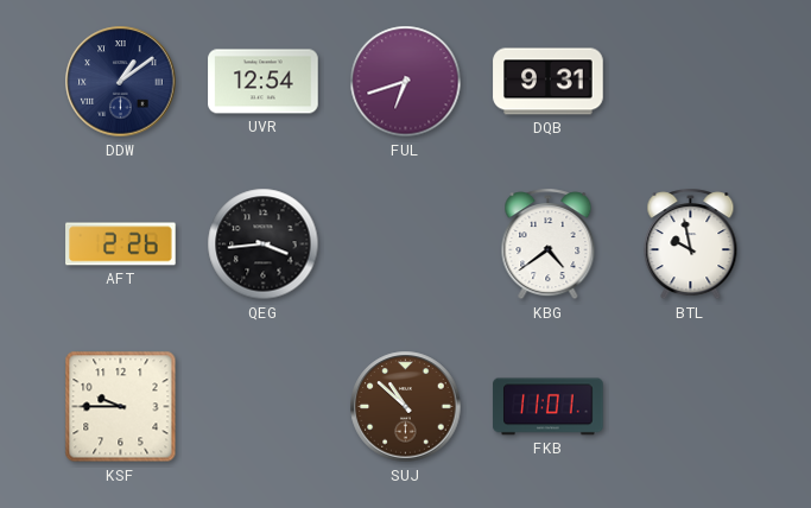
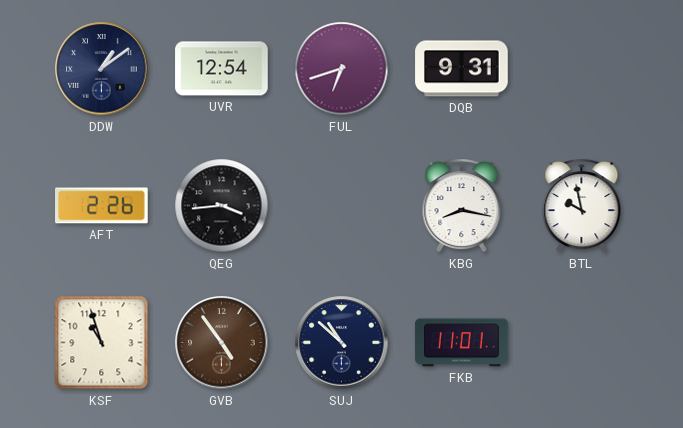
KBG: 4:39 -> 8:17
KSF: 9:45 -> 10:57
GVB: none -> 4:54
SUJ dial: brown -> navy
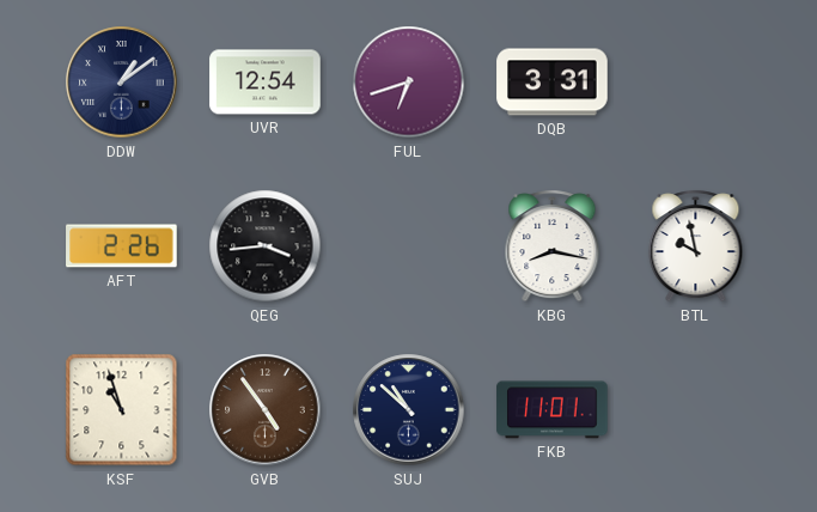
DQB: 9:31 -> 3:31
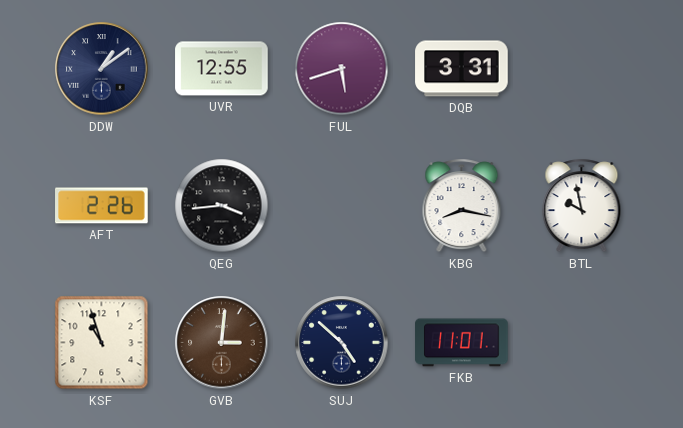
UVR: 12:54 -> 12:55
FUL: 6:42 -> 5:42
GVB: 4:54 -> 3:01
SUJ: 10:52 -> 4:52
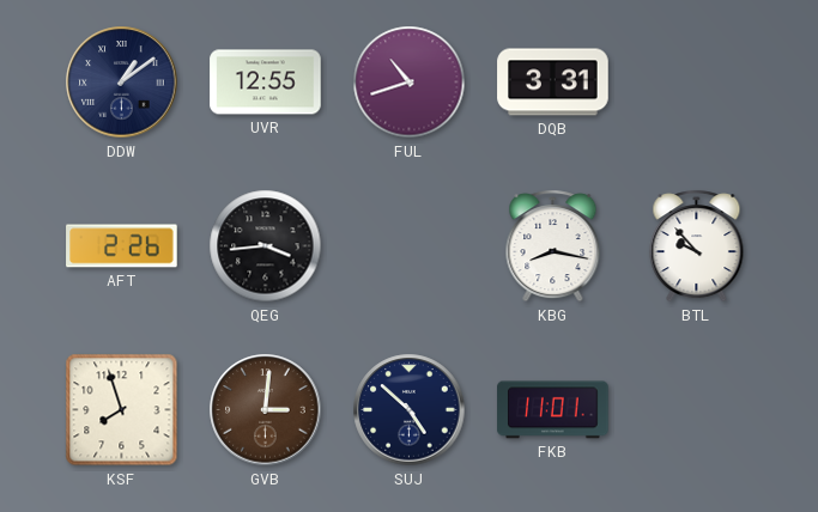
FUL: 5:42 -> 10:42
BTL: 9:58 -> 9:53
KSF: 10:57 -> 7:57
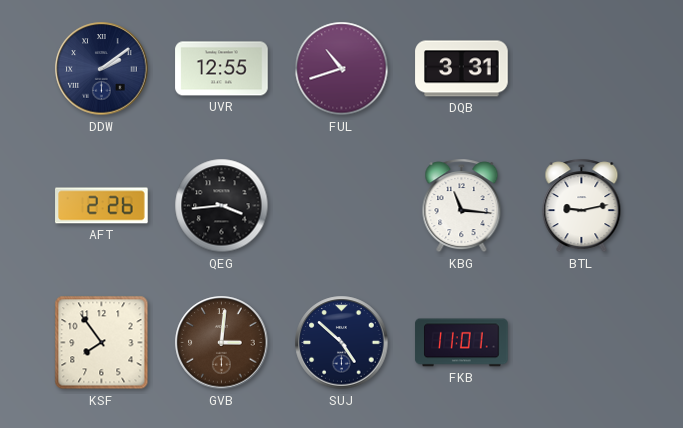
DDW: 1:09 -> 2:09
KBG: 8:17 -> 11:16
BTL: 9:53 -> 9:13
KSF: 7:57 -> 7:54
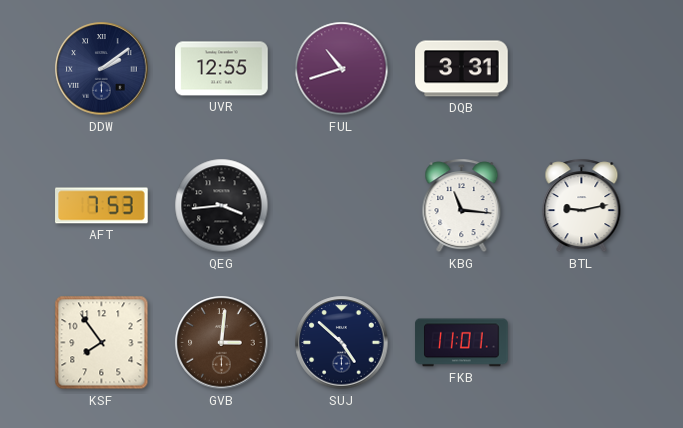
AFT: 2:26 -> 7:53
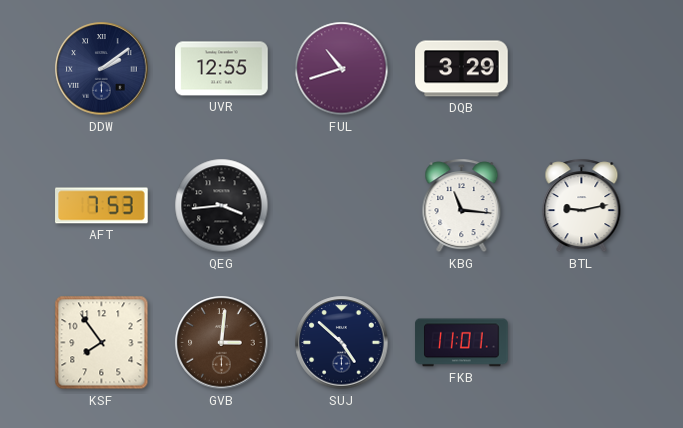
DQB: 3:31 -> 3:29
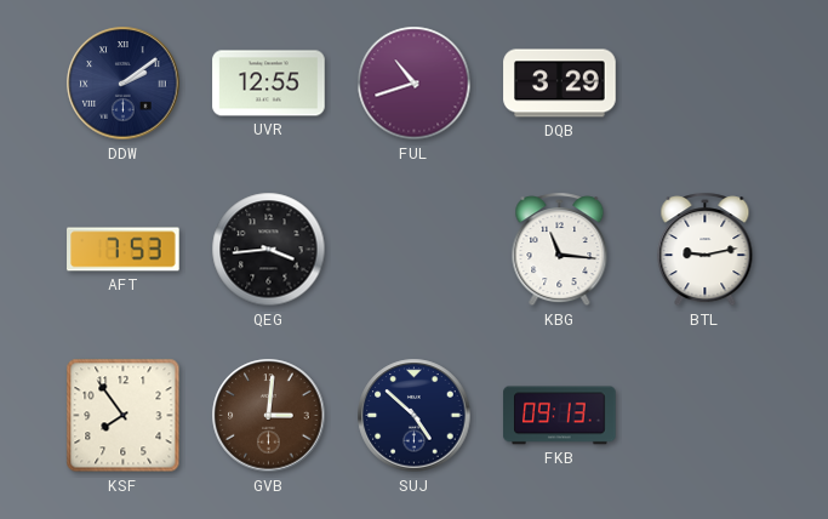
FKB: 11:01 -> 09:13
